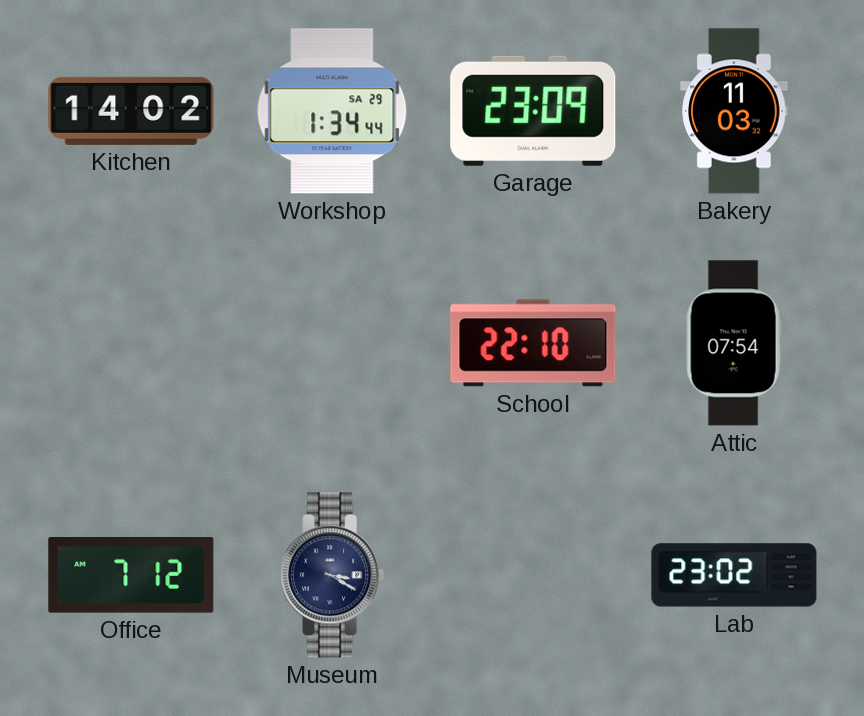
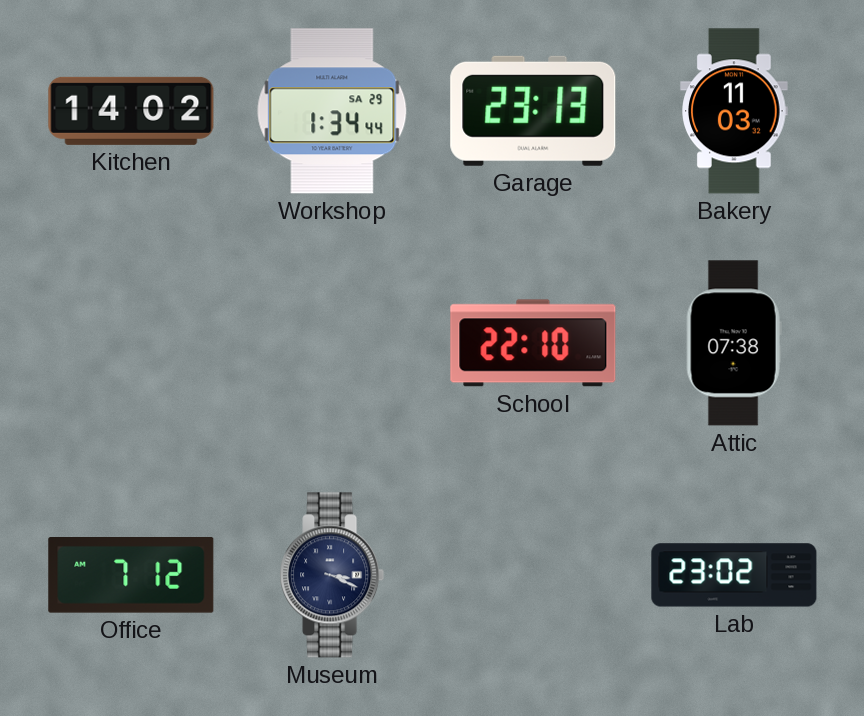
Garage: 23:09 -> 23:13
Attic: 07:54 -> 07:38
Museum: 3:20 -> 3:19
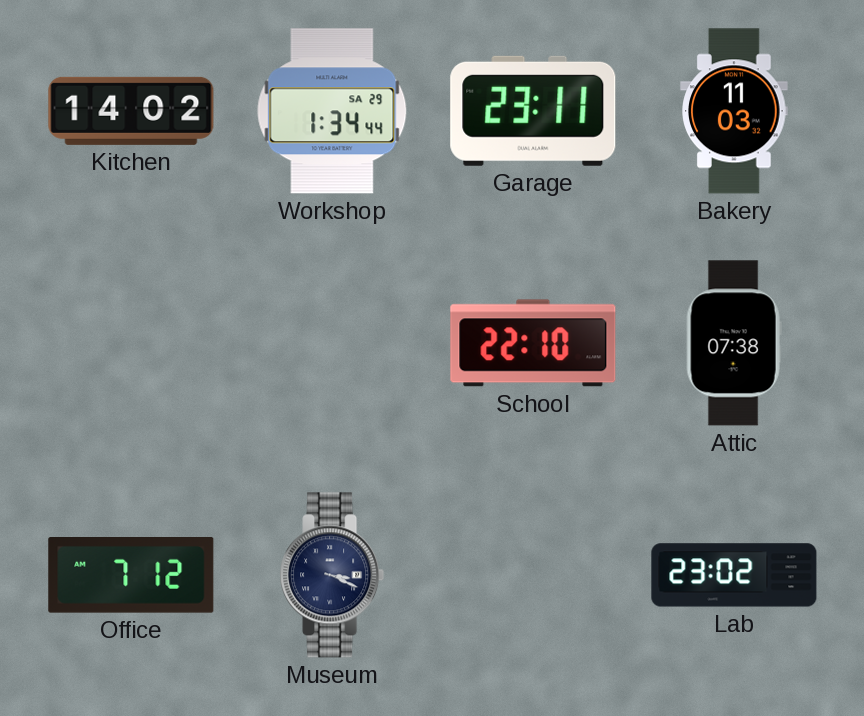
Garage: 23:13 -> 23:11
